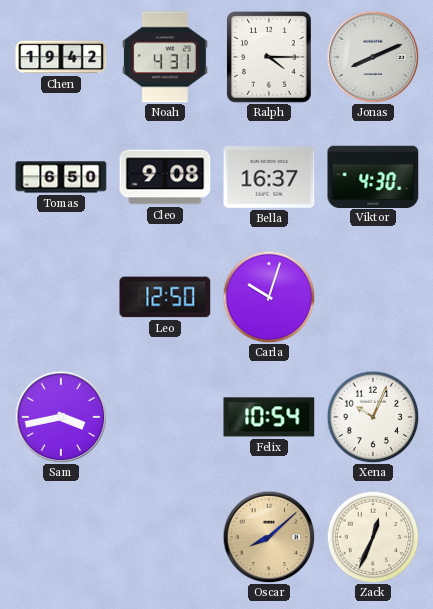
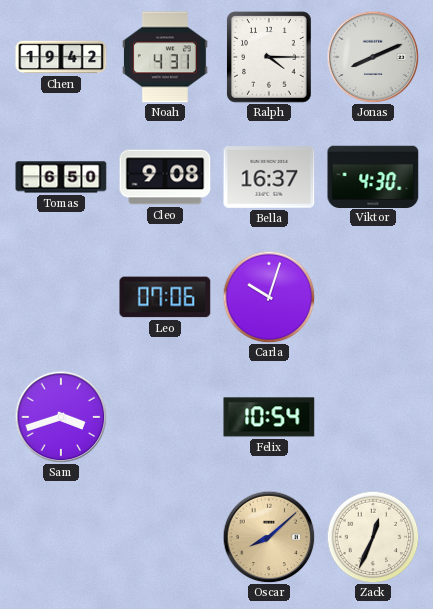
Leo: 12:50 -> 07:06
Sam: 3:43 -> 3:42
Xena: 10:04 -> none
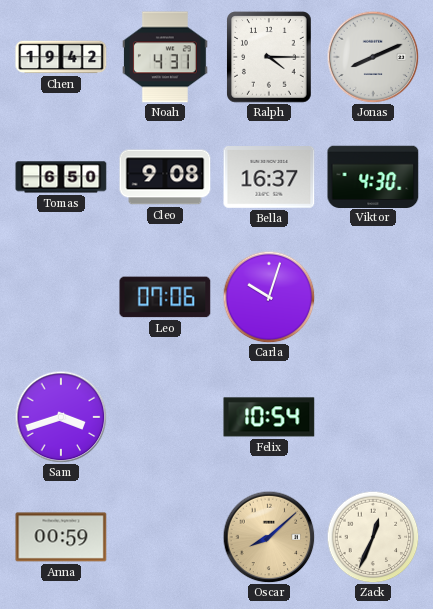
Anna: none -> 00:59
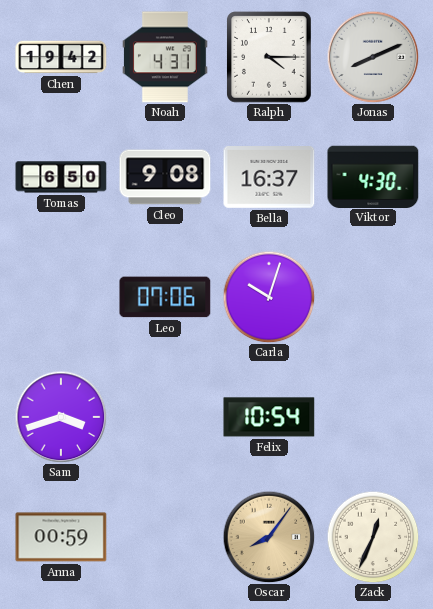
Oscar: 8:08 -> 8:06
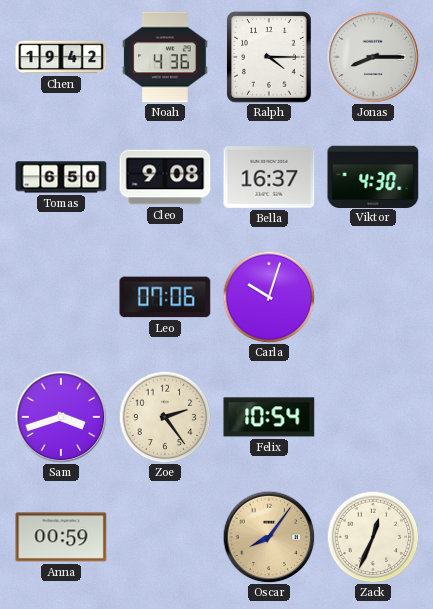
Noah: 4:31 -> 4:36
Jonas: 8:11 -> 8:15
Zoe: none -> 2:24
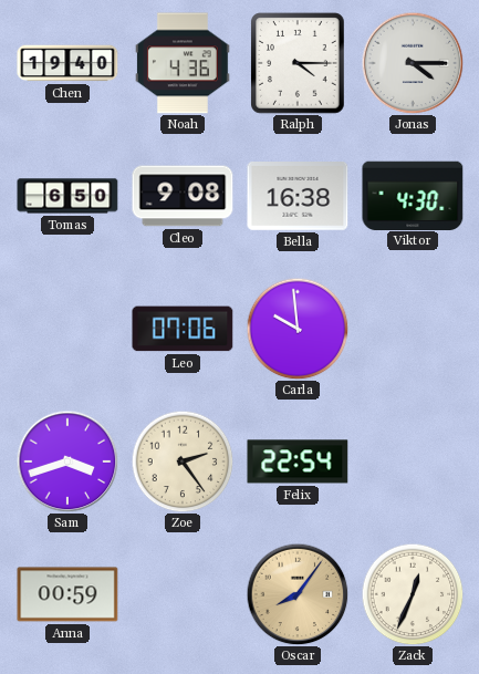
Chen: 19:42 -> 19:40
Jonas: 8:15 -> 4:15
Bella: 16:37 -> 16:38
Carla: 10:03 -> 9:59
Felix: 10:54 -> 22:54
